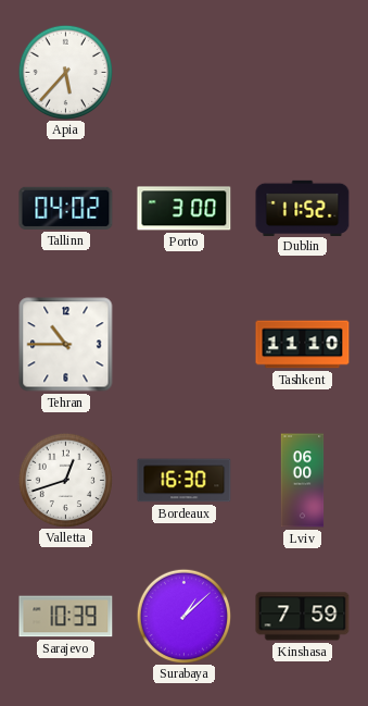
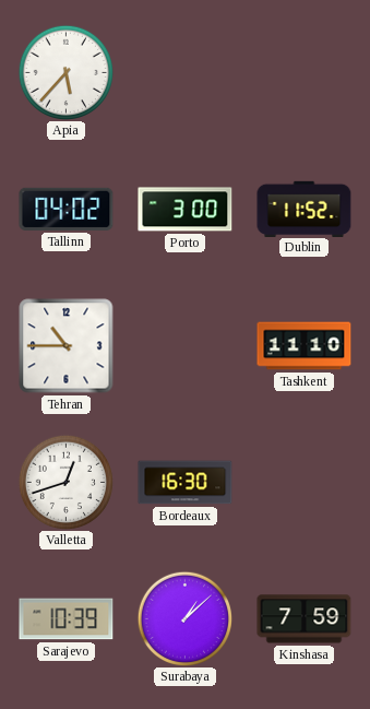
Lviv: 06:00 -> none
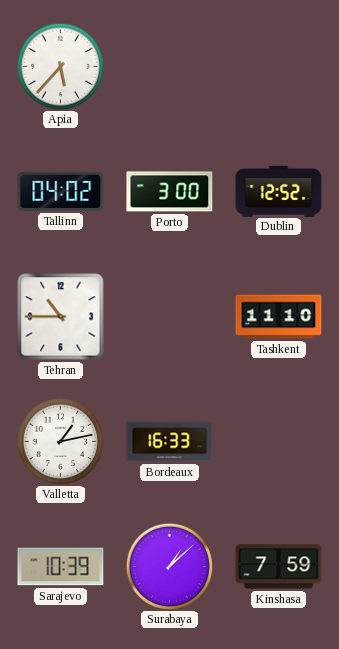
Dublin: 11:52 -> 12:52
Valletta: 12:42 -> 1:13
Bordeaux: 16:30 -> 16:33
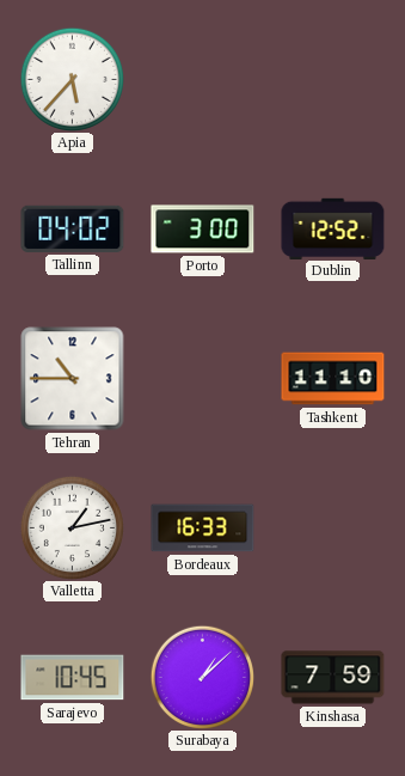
Sarajevo: 10:39 -> 10:45
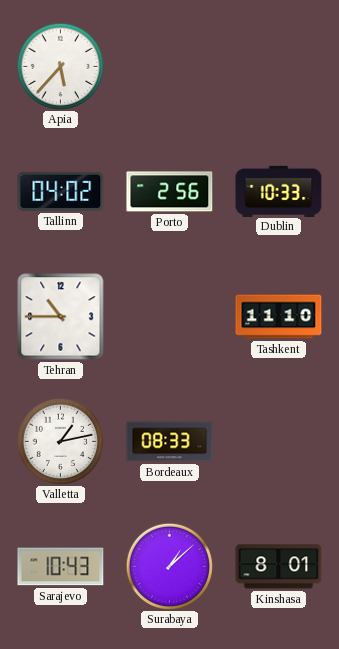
Porto: 3:00 -> 2:56
Dublin: 12:52 -> 10:33
Bordeaux: 16:33 -> 08:33
Sarajevo: 10:45 -> 10:43
Kinshasa: 7:59 -> 8:01
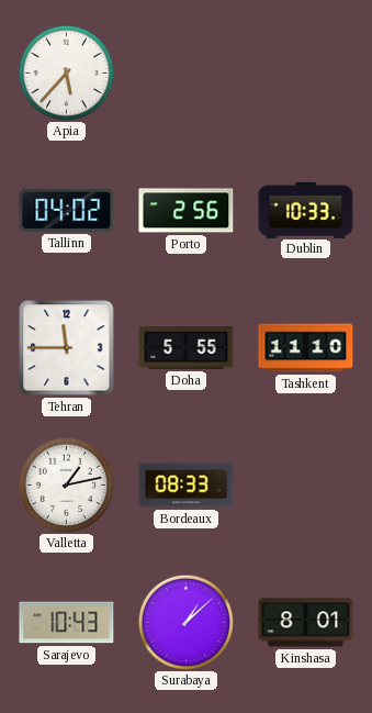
Tehran: 10:45 -> 11:45
Doha: none -> 5:55
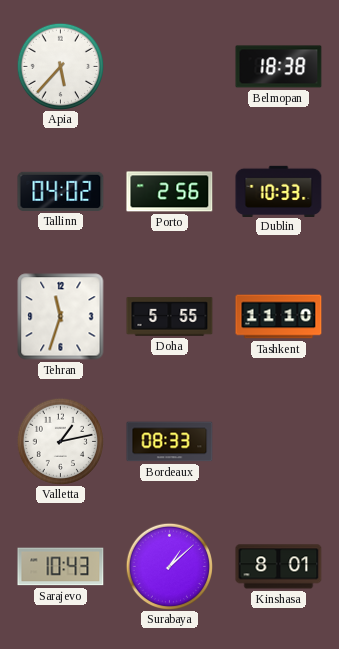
Belmopan: none -> 18:38
Tehran: 11:45 -> 11:33
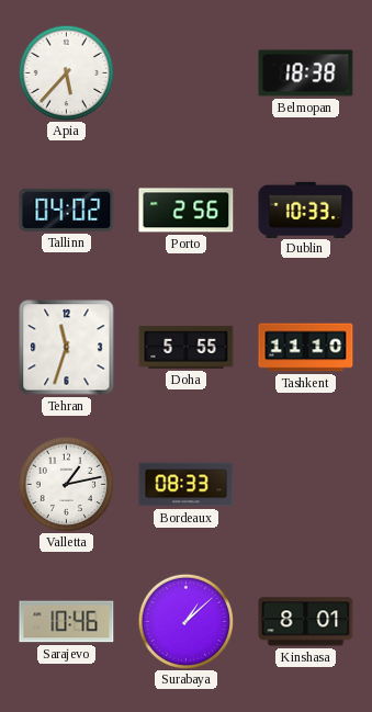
Sarajevo: 10:43 -> 10:46
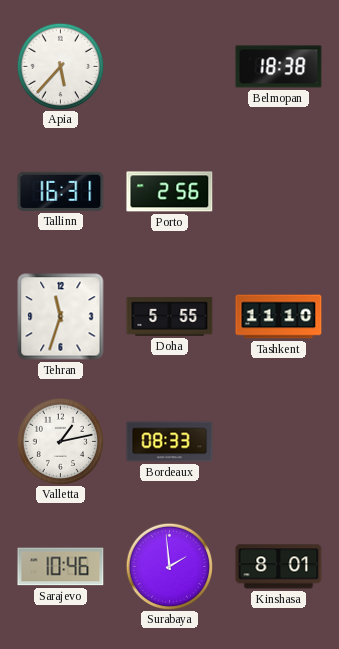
Tallinn: 04:02 -> 16:31
Dublin: 10:33 -> none
Surabaya: 1:08 -> 1:59
